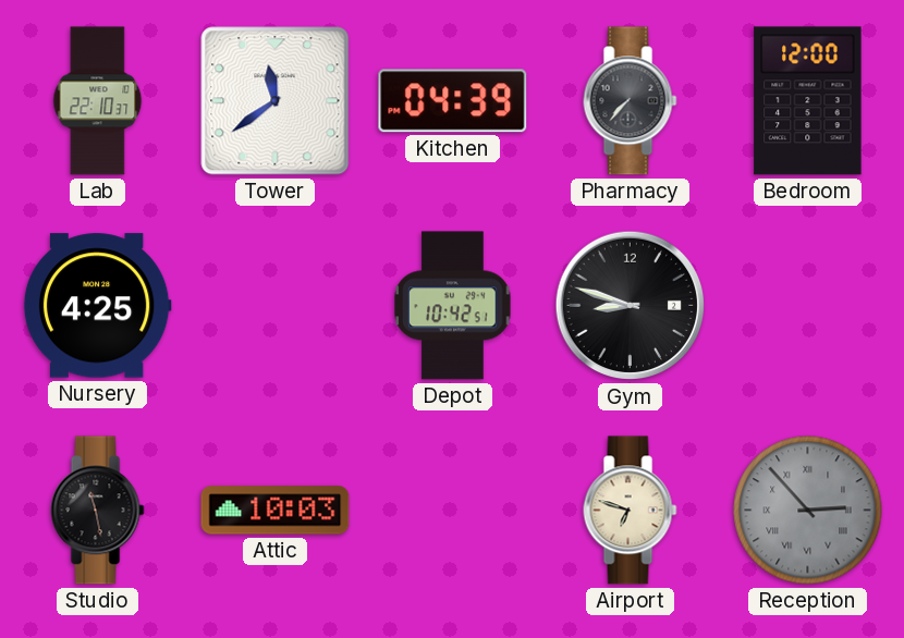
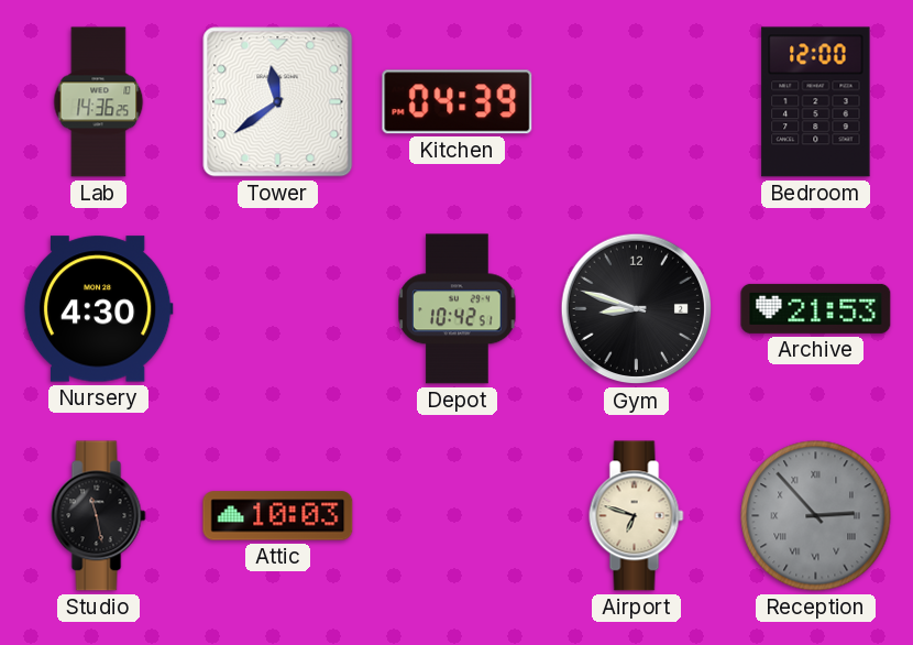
Lab: 22:10 -> 14:36
Pharmacy: 7:37 -> none
Nursery: 4:25 -> 4:30
Archive: none -> 21:53
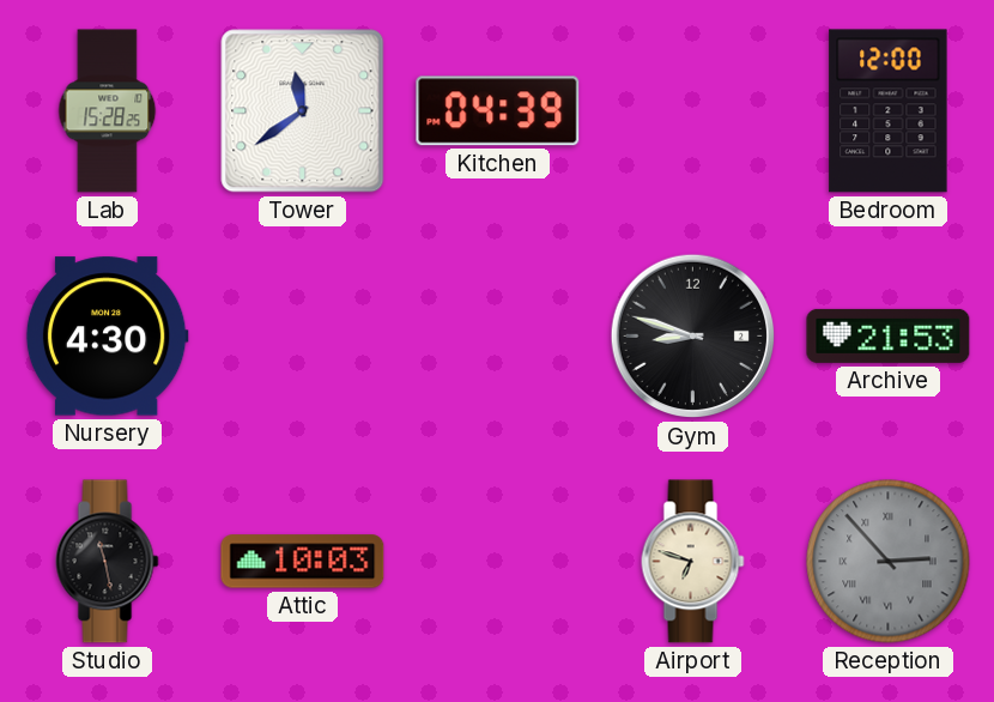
Lab: 14:36 -> 15:28
Depot: 10:42 -> none
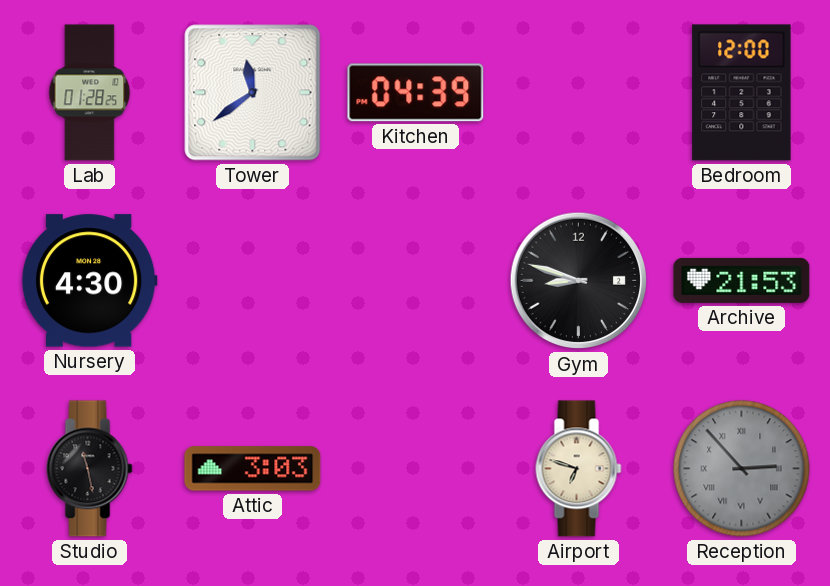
Lab: 15:28 -> 01:28
Attic: 10:03 -> 3:03
